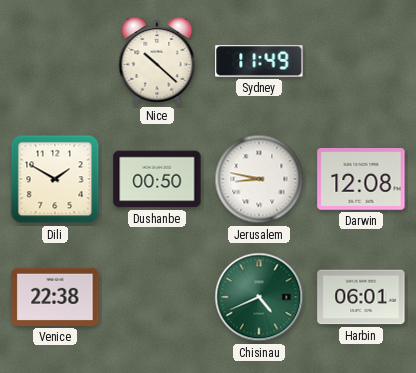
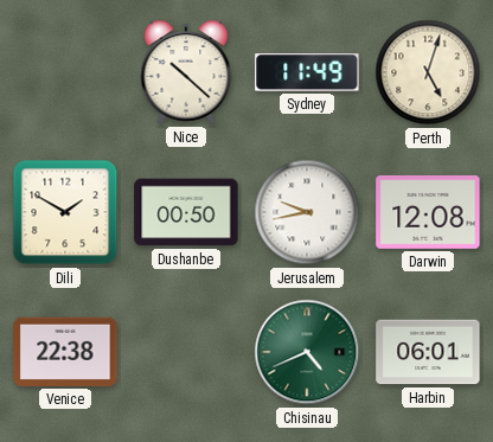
Perth: none -> 5:03
Jerusalem: 8:47 -> 9:43
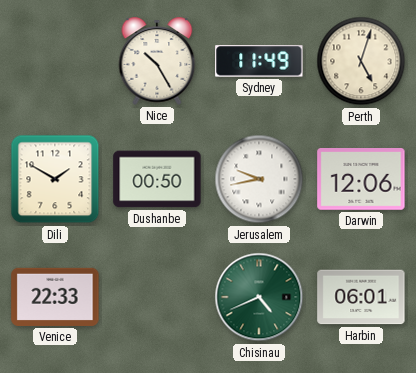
Nice: 10:22 -> 10:25
Darwin: 12:08 -> 12:06
Venice: 22:38 -> 22:33
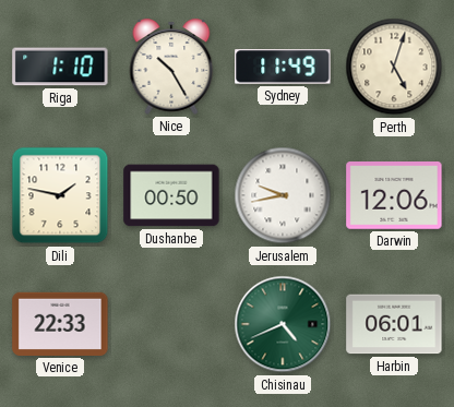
Riga: none -> 1:10
Dili: 1:50 -> 1:47
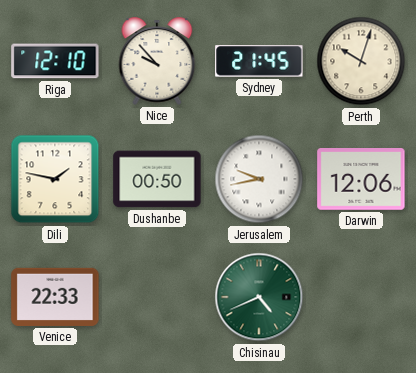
Riga: 1:10 -> 12:10
Nice: 10:25 -> 9:53
Sydney: 11:49 -> 21:45
Perth: 5:03 -> 10:03
Harbin: 06:01 -> none
